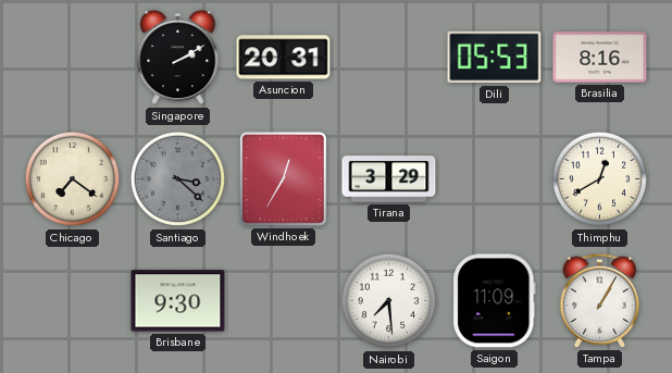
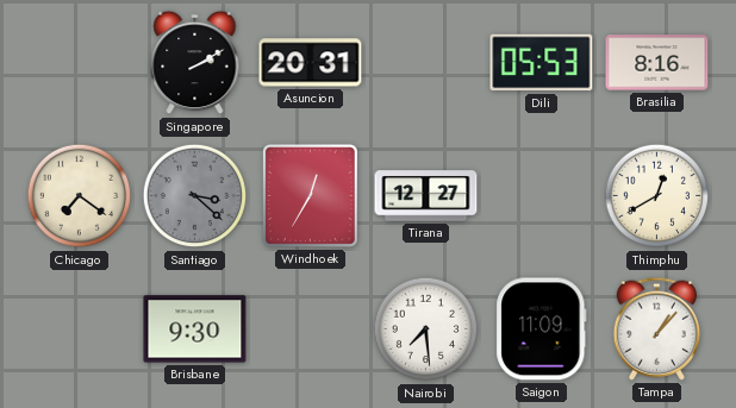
Tirana: 3:29 -> 12:27
Tampa: 1:05 -> 1:07
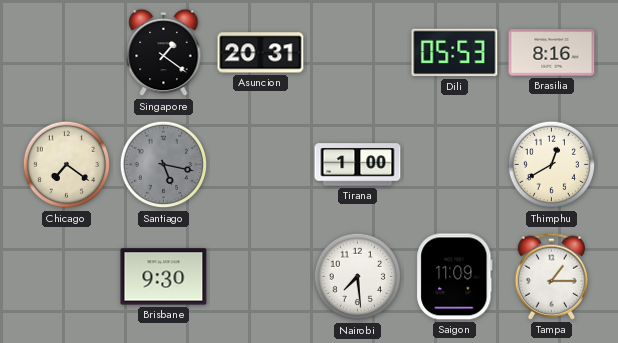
Singapore: 2:10 -> 1:21
Santiago: 3:22 -> 5:17
Windhoek: 12:35 -> none
Tirana: 12:27 -> 1:00
Tampa: 1:07 -> 1:15
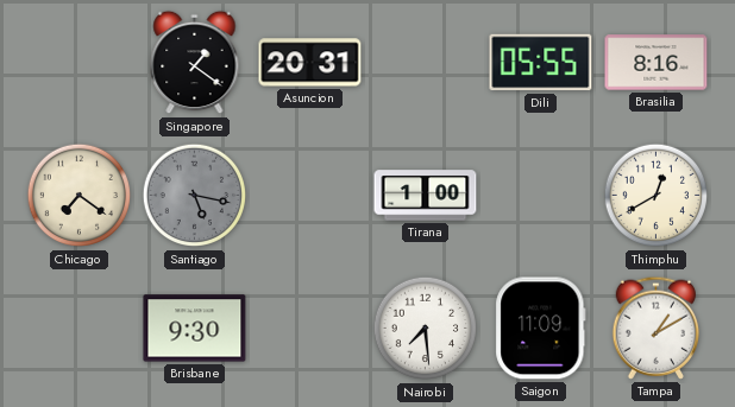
Dili: 05:53 -> 05:55
Tampa: 1:15 -> 1:10
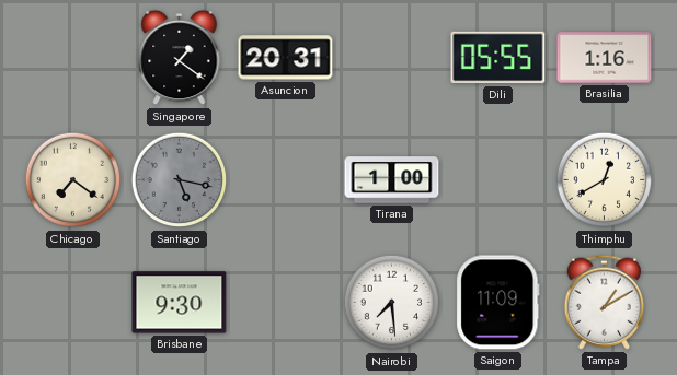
Brasilia: 8:16 -> 1:16
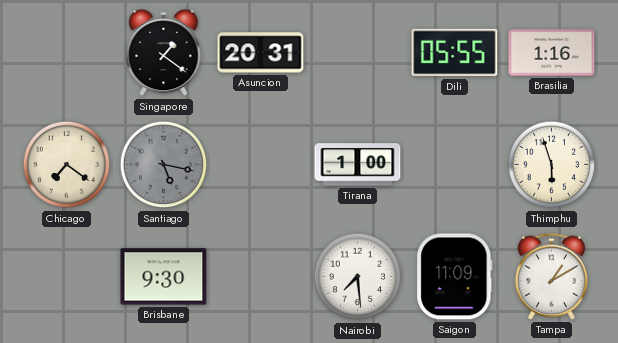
Thimphu: 12:40 -> 5:57
